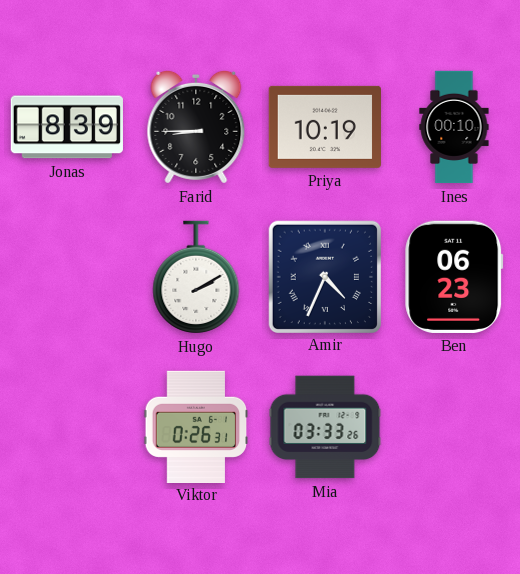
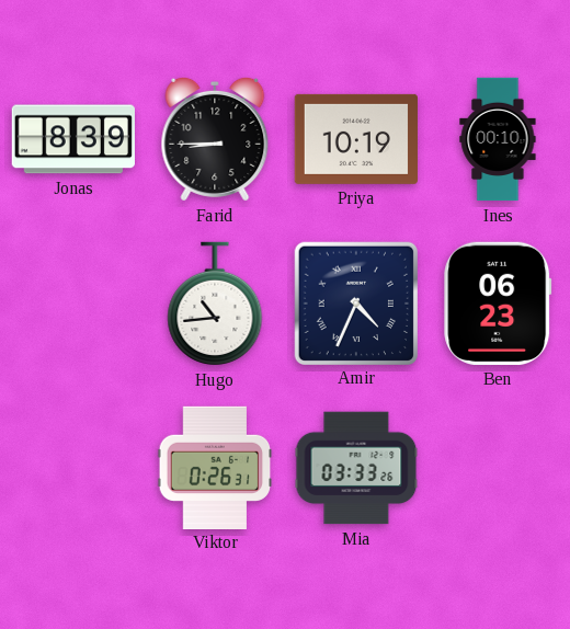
Hugo: 2:10 -> 10:44
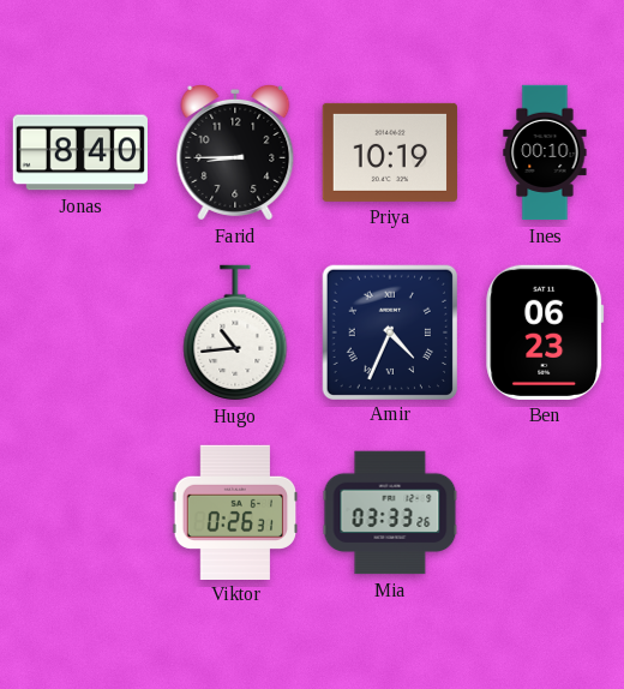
Jonas: 8:39 -> 8:40
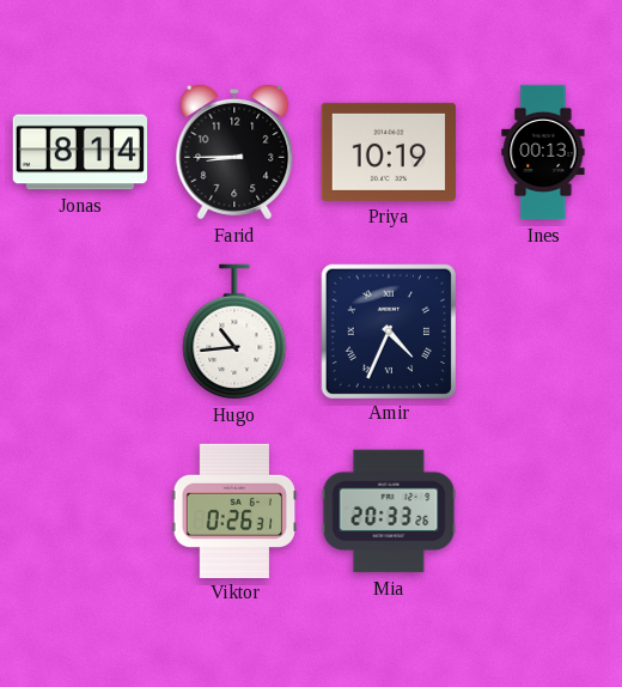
Jonas: 8:40 -> 8:14
Ines: 00:10 -> 00:13
Ben: 06:23 -> none
Mia: 03:33 -> 20:33
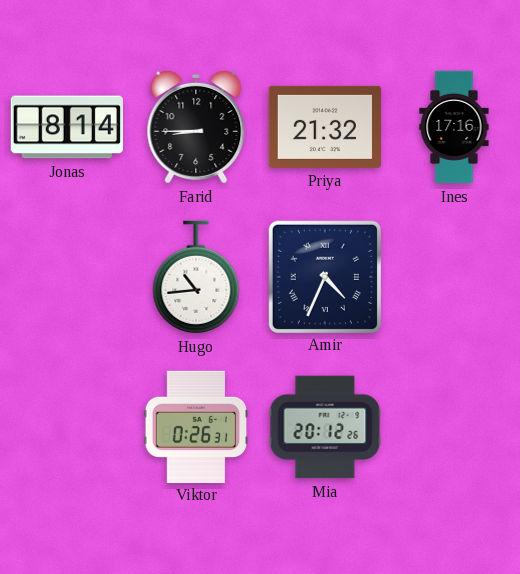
Priya: 10:19 -> 21:32
Ines: 00:13 -> 17:16
Mia: 20:33 -> 20:12
